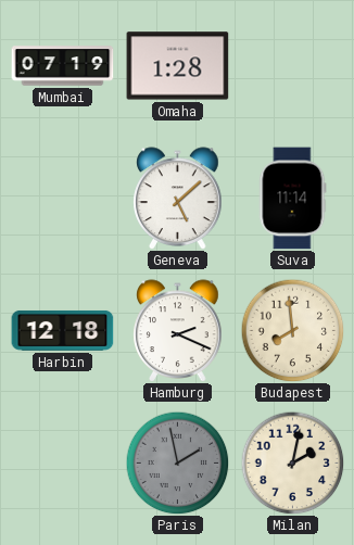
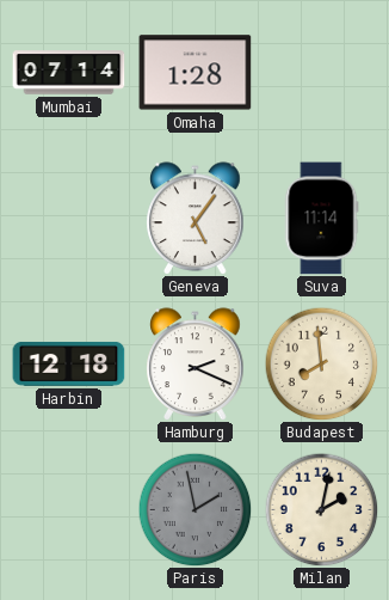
Mumbai: 07:19 -> 07:14
Geneva: 5:08 -> 5:06
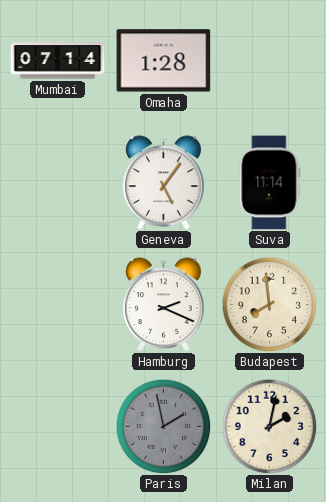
Harbin: 12:18 -> none
